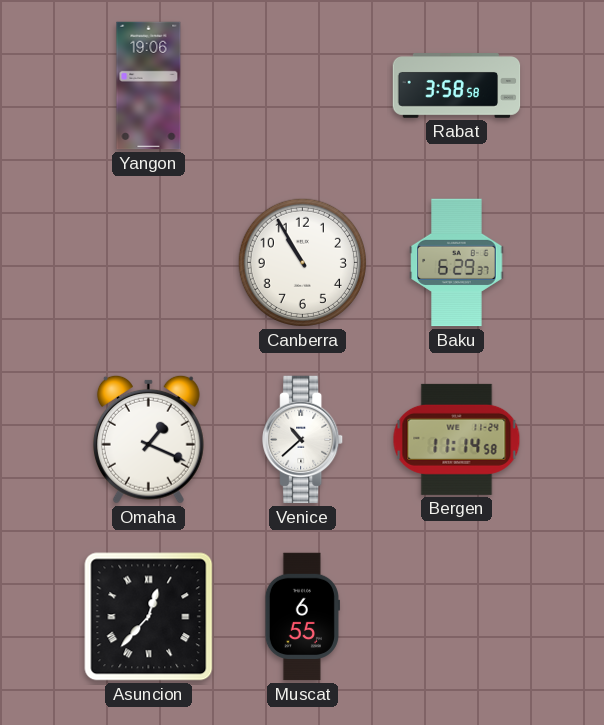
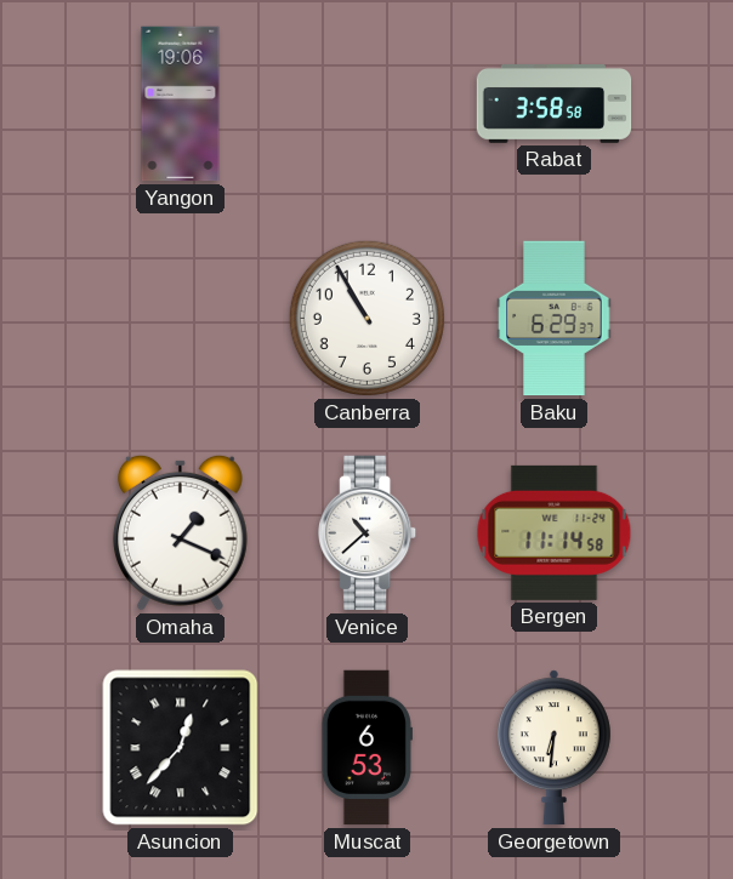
Muscat: 6:55 -> 6:53
Georgetown: none -> 6:31
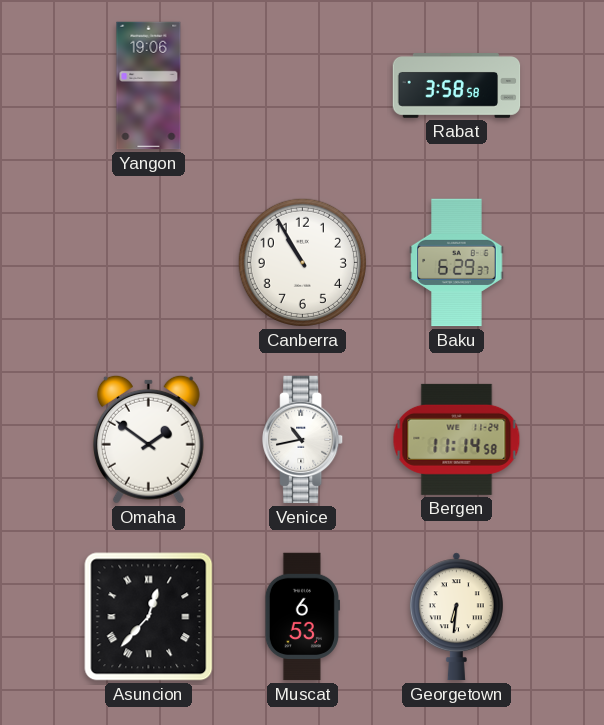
Omaha: 1:19 -> 1:51
Venice: 10:38 -> 10:43
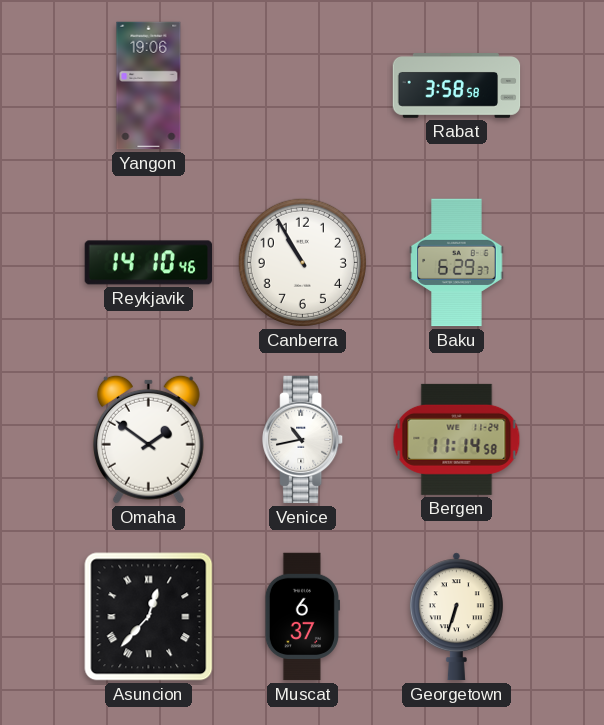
Reykjavik: none -> 14:10
Muscat: 6:53 -> 6:37
Georgetown: 6:31 -> 6:33
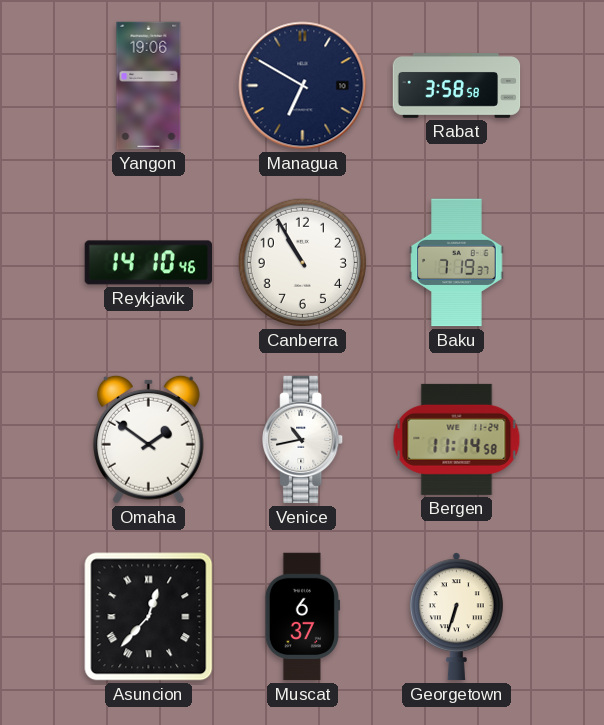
Managua: none -> 6:50
Baku: 6:29 -> 7:19
